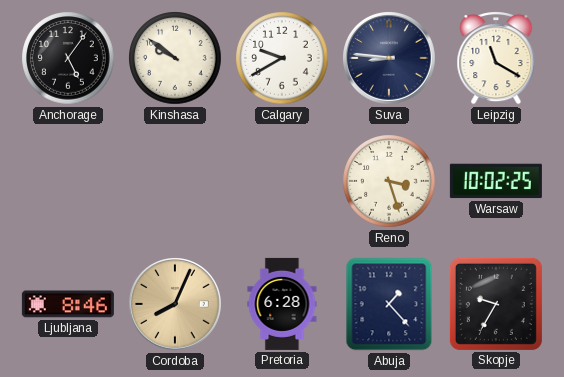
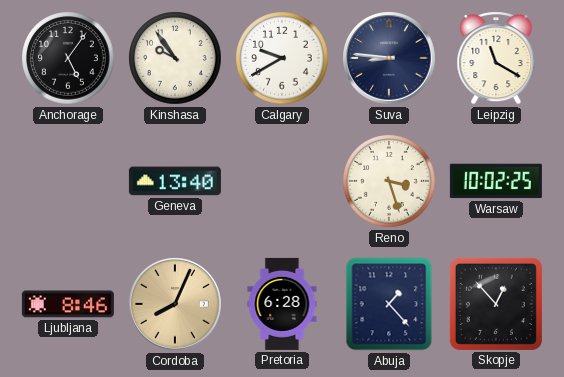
Kinshasa: 9:51 -> 9:54
Geneva: none -> 13:40
Skopje: 9:35 -> 12:53
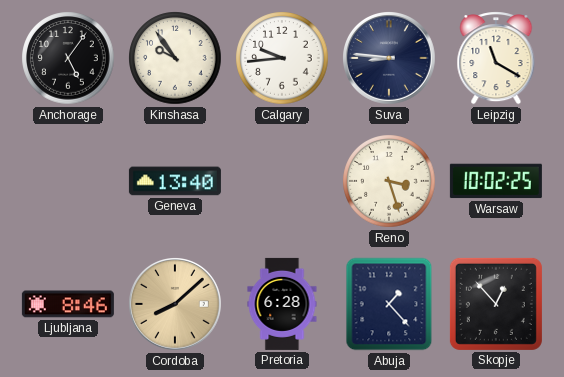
Calgary: 9:40 -> 9:44
Cordoba: 8:04 -> 8:08
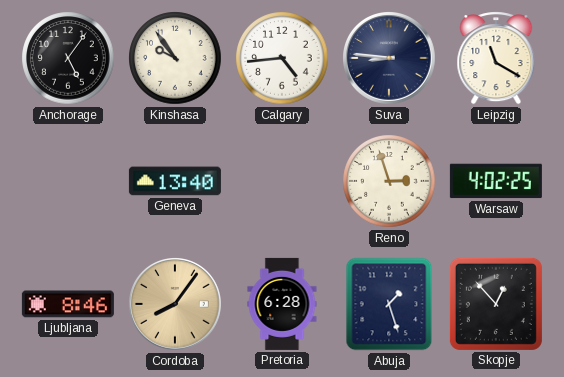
Calgary: 9:44 -> 4:44
Reno: 3:27 -> 2:57
Warsaw: 10:02 -> 4:02
Cordoba: 8:08 -> 8:06
Abuja: 1:23 -> 1:27
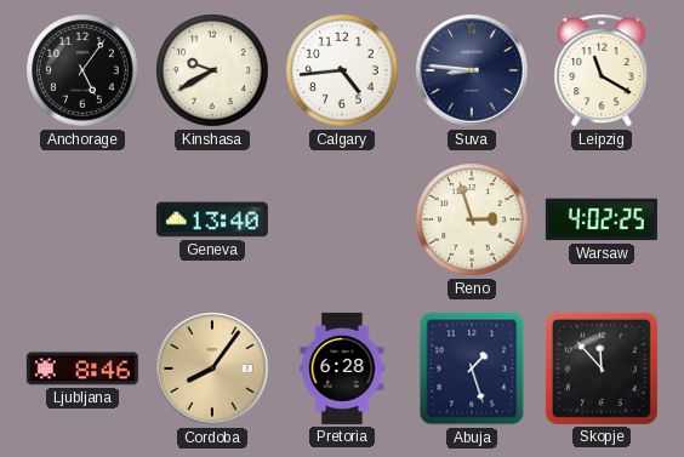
Kinshasa: 9:54 -> 9:40
Skopje: 12:53 -> 11:53
